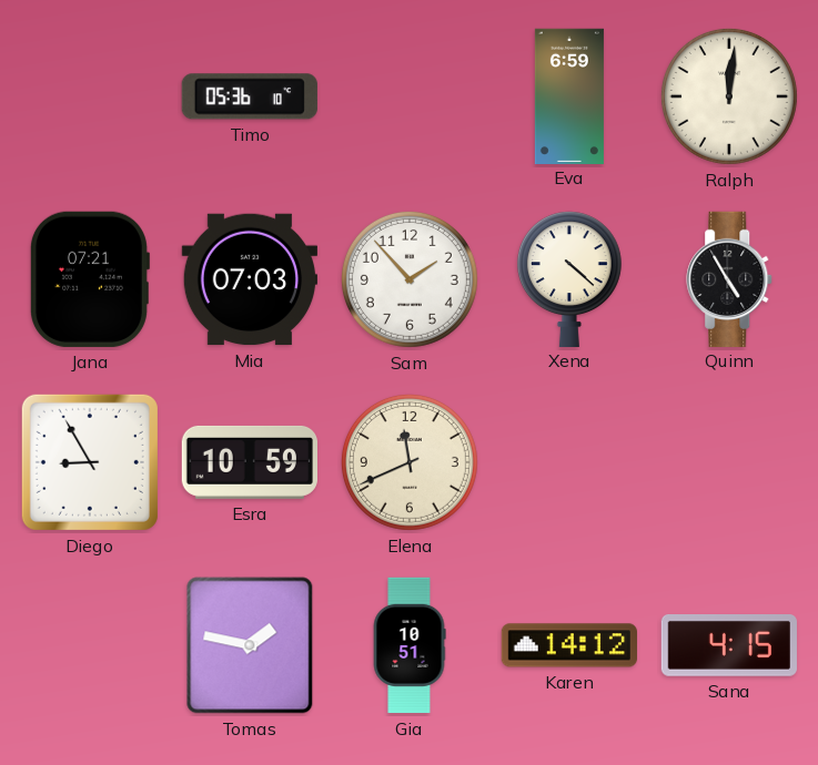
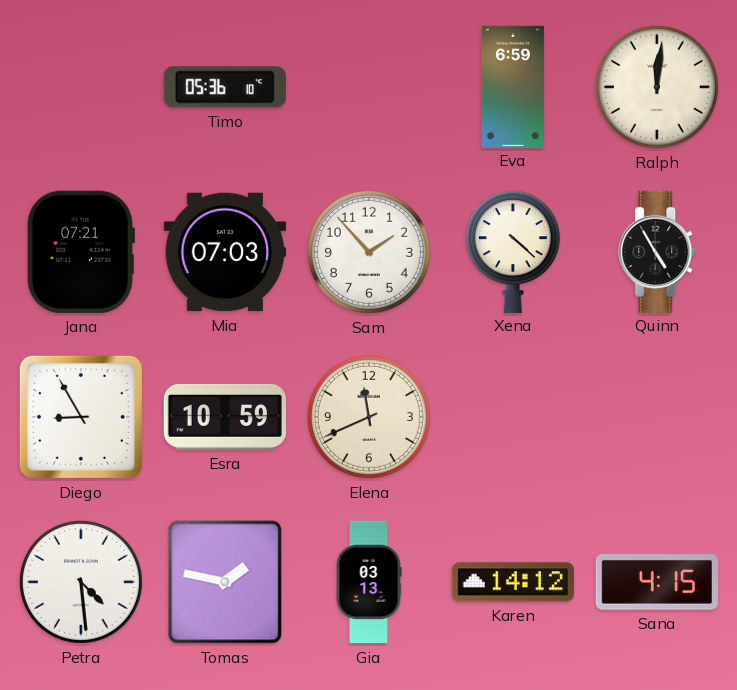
Petra: none -> 4:29
Gia: 10:51 -> 03:13
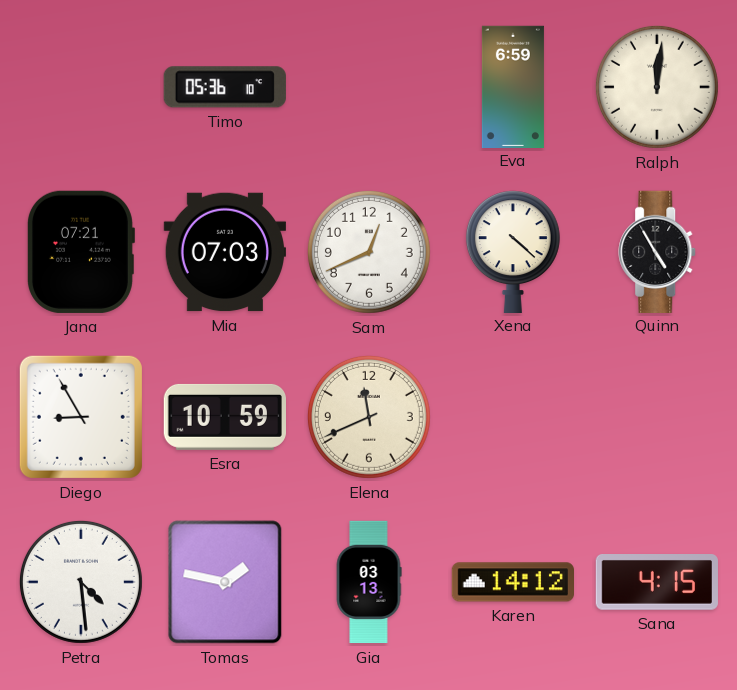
Sam: 1:53 -> 12:41
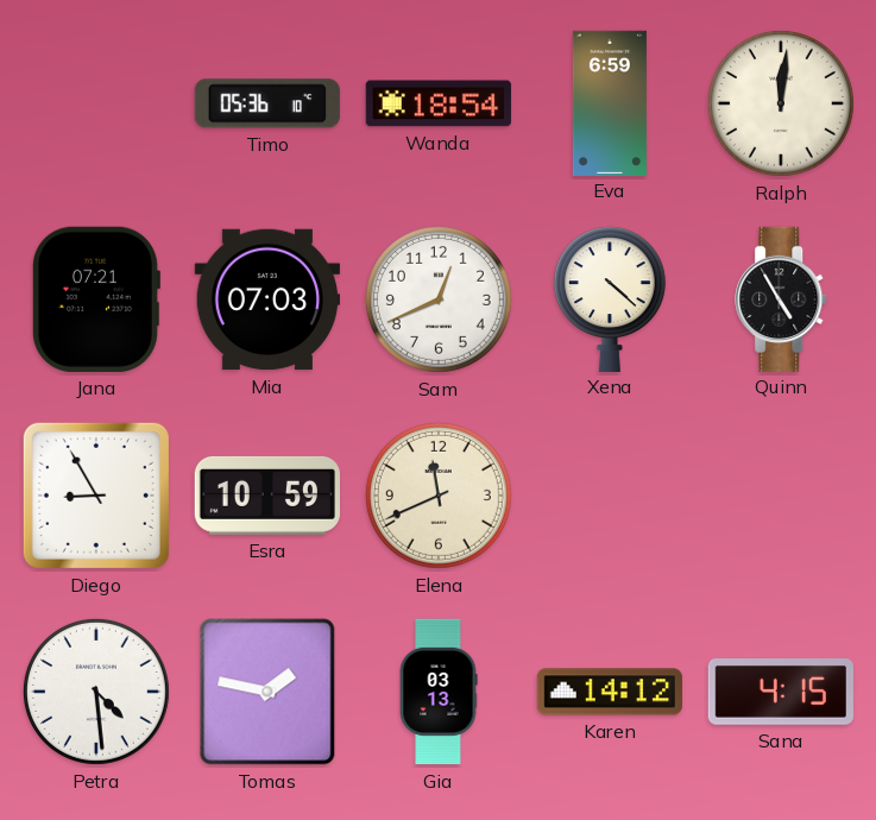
Wanda: none -> 18:54
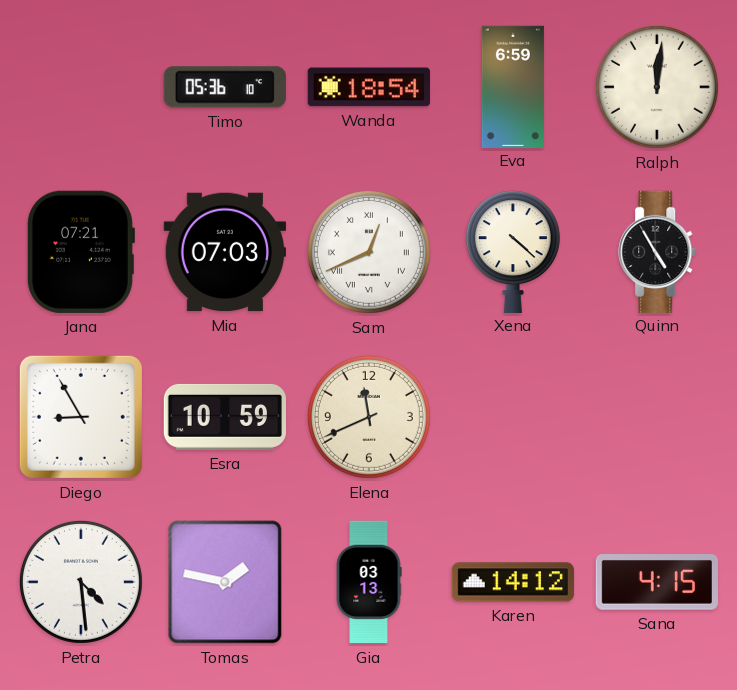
Sam numerals: Arabic -> Roman
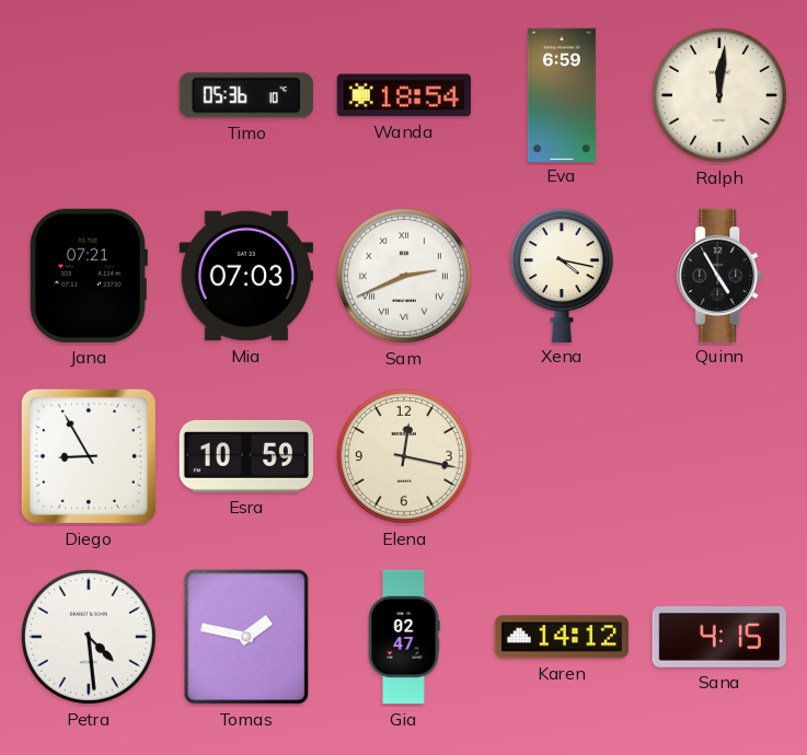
Sam: 12:41 -> 2:41
Xena: 4:22 -> 4:17
Elena: 11:41 -> 12:17
Gia: 03:13 -> 02:47
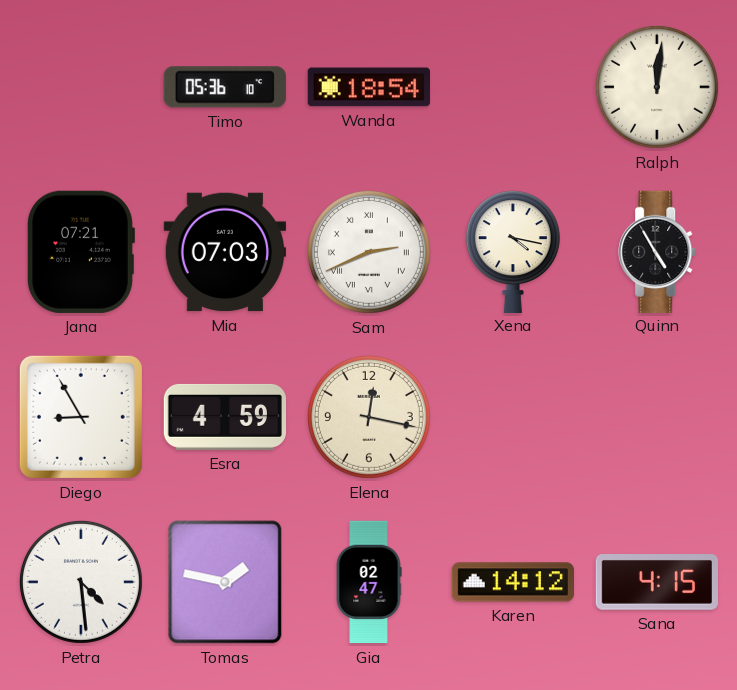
Eva: 6:59 -> none
Esra: 10:59 -> 4:59
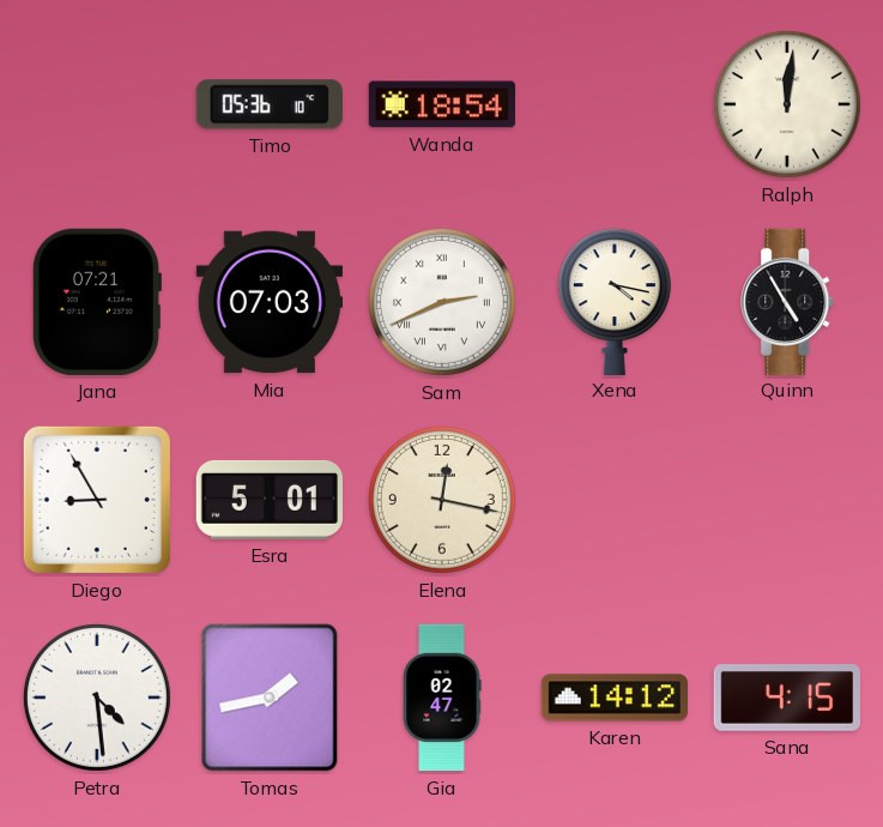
Esra: 4:59 -> 5:01
Tomas: 1:47 -> 1:43
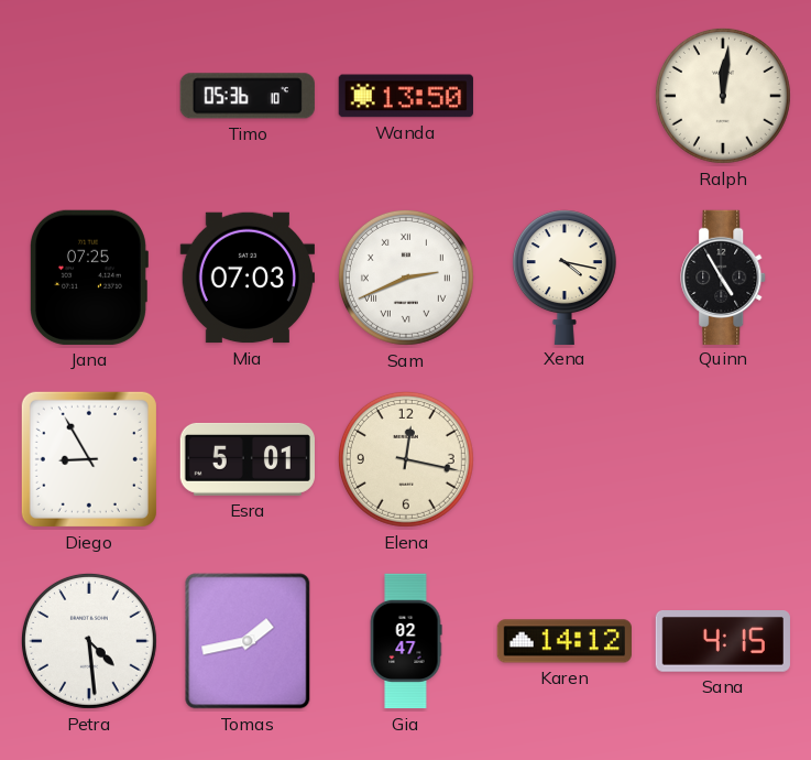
Wanda: 18:54 -> 13:50
Jana: 07:21 -> 07:25
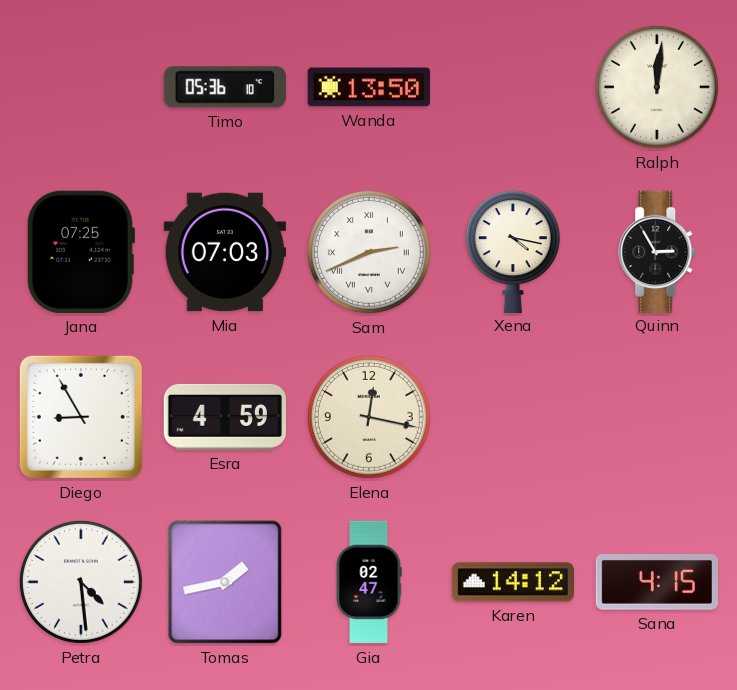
Quinn: 4:55 -> 2:55
Esra: 5:01 -> 4:59
